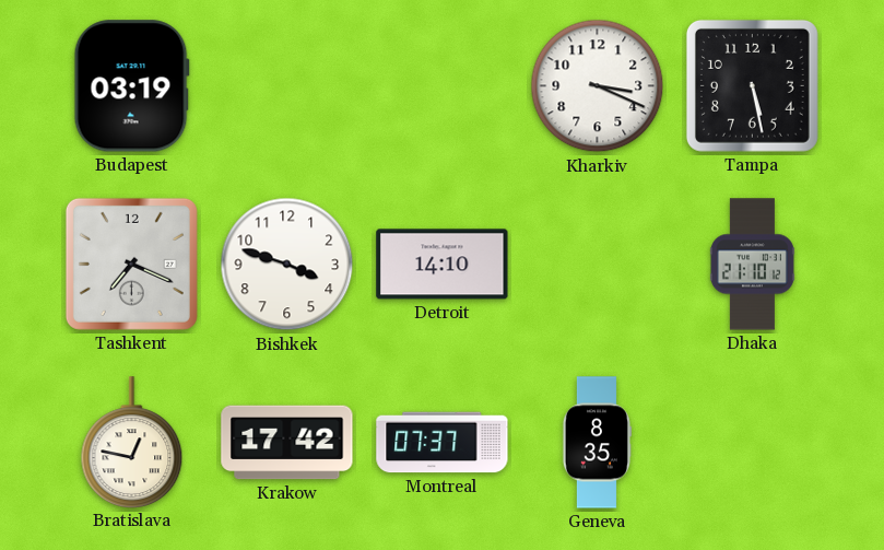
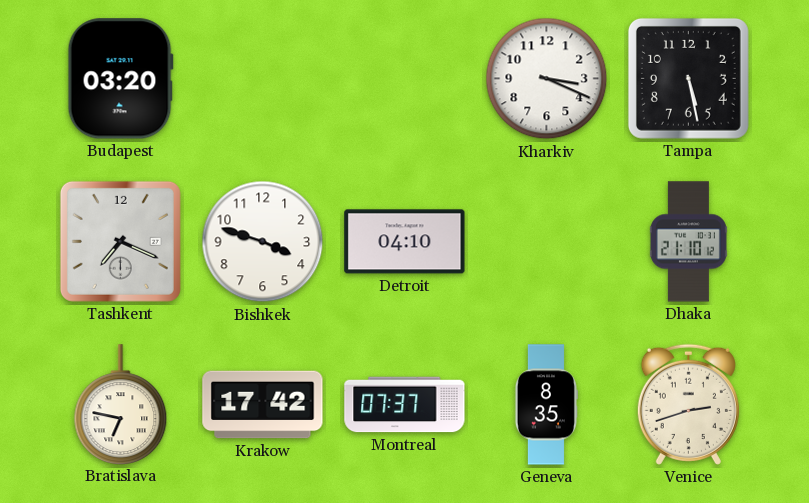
Budapest: 03:19 -> 03:20
Detroit: 14:10 -> 04:10
Bratislava: 12:47 -> 6:47
Venice: none -> 2:42
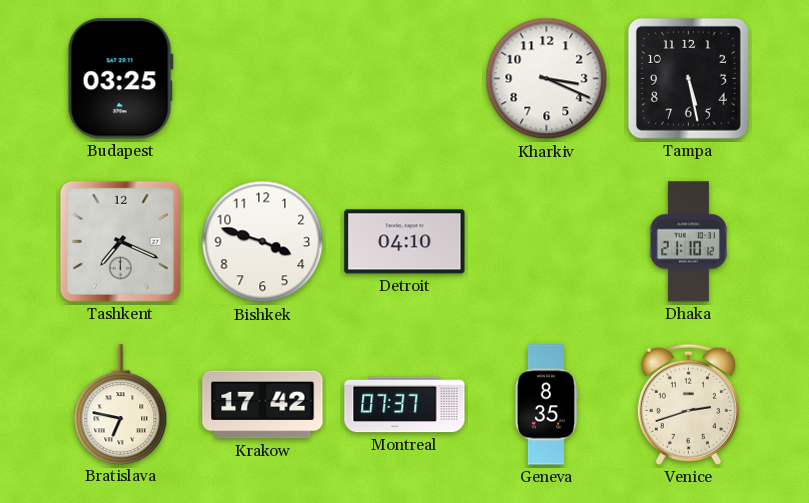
Budapest: 03:20 -> 03:25
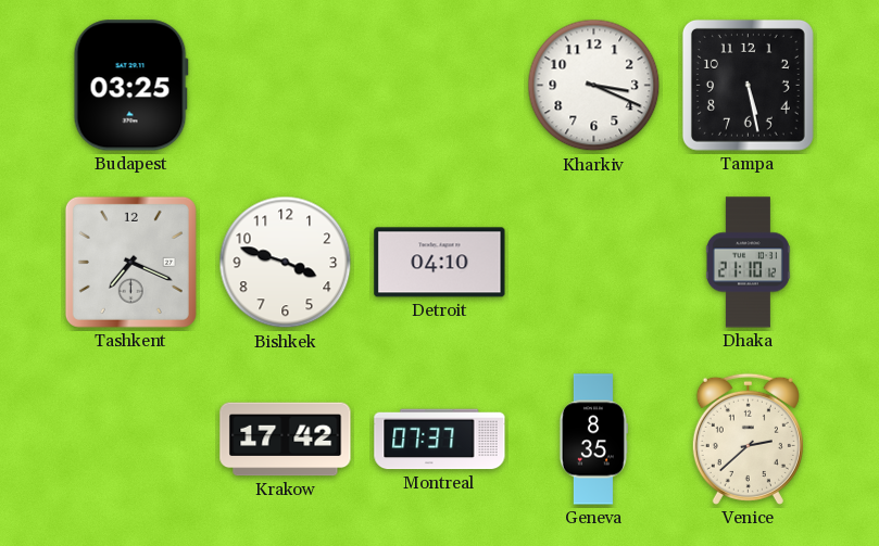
Bratislava: 6:47 -> none
Venice: 2:42 -> 2:38
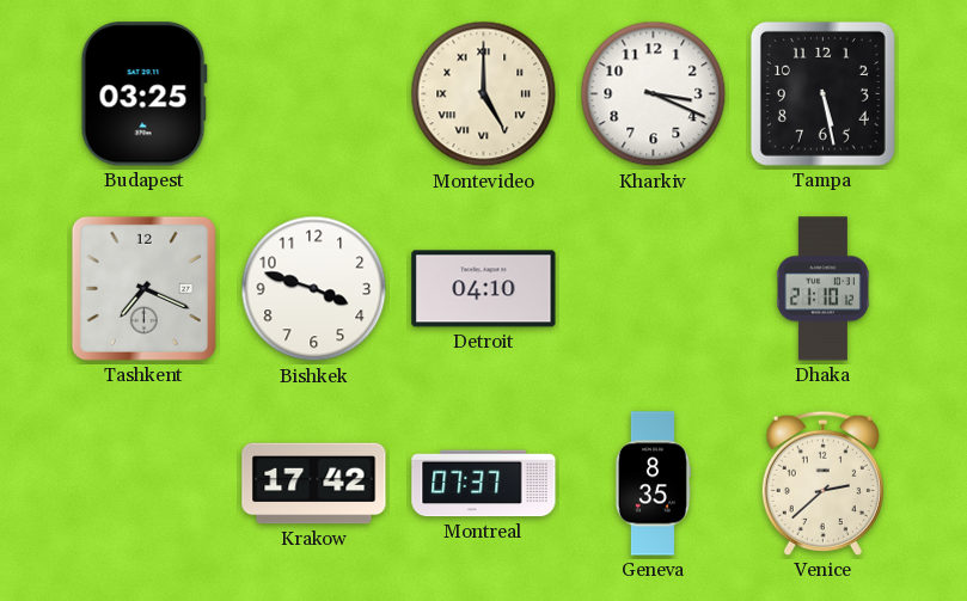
Montevideo: none -> 5:00
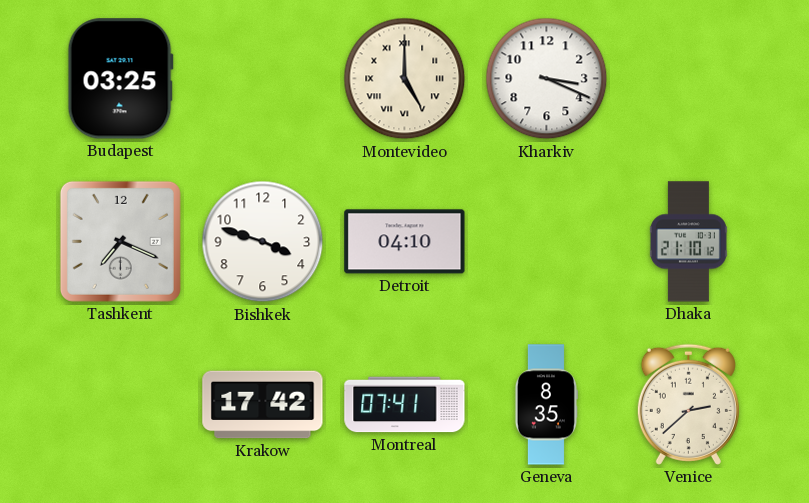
Tampa: 5:28 -> none
Montreal: 07:37 -> 07:41
